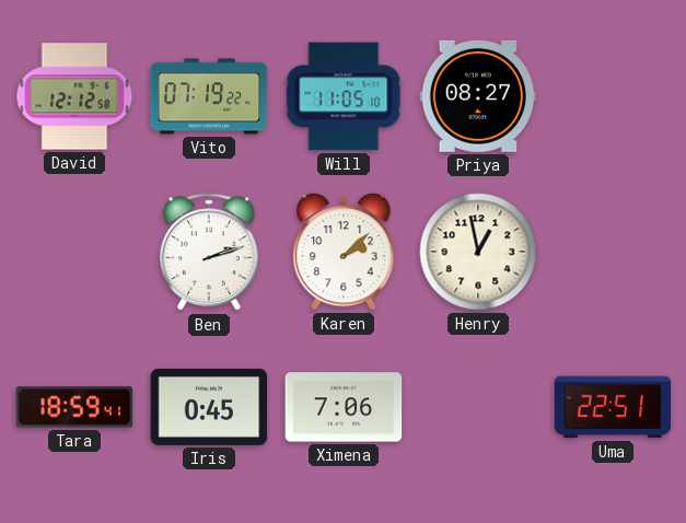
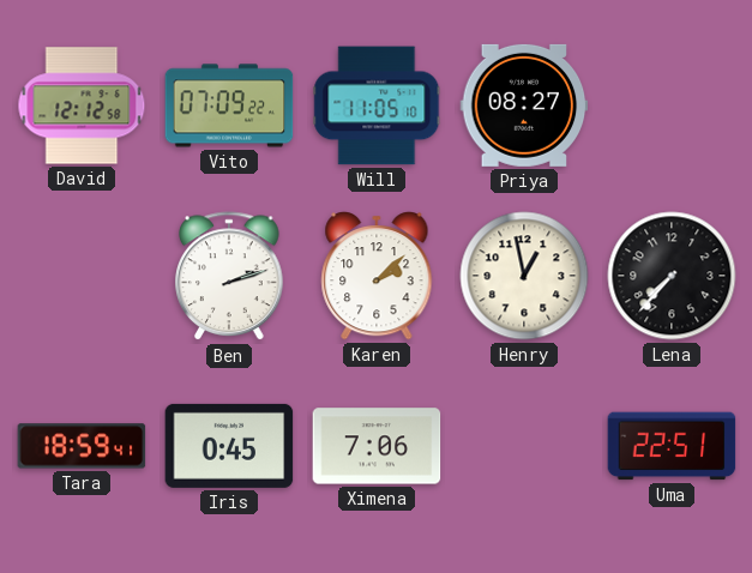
Vito: 07:19 -> 07:09
Lena: none -> 7:37
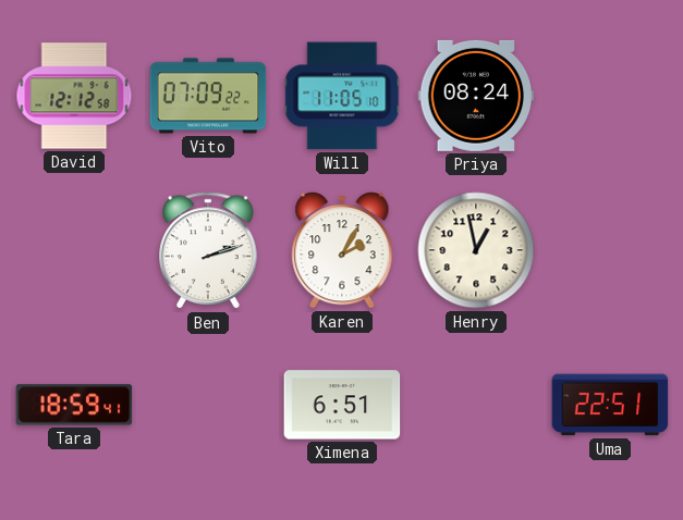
Priya: 08:27 -> 08:24
Karen: 2:08 -> 2:05
Lena: 7:37 -> none
Iris: 0:45 -> none
Ximena: 7:06 -> 6:51
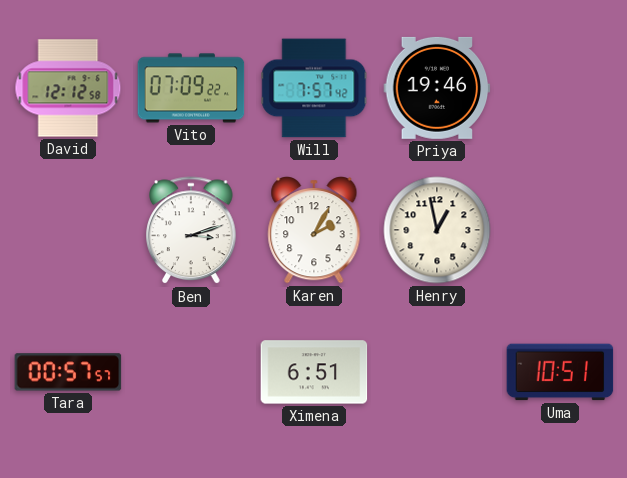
Will: 11:05 -> 7:57
Priya: 08:24 -> 19:46
Ben: 2:12 -> 3:12
Tara: 18:59 -> 00:57
Uma: 22:51 -> 10:51
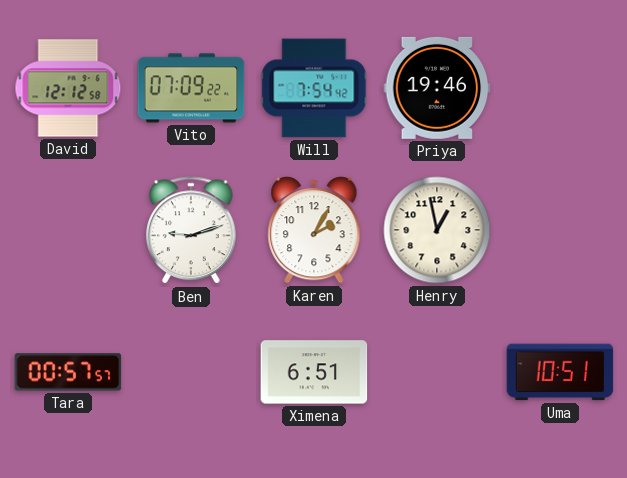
Will: 7:57 -> 7:54
Ben: 3:12 -> 9:12
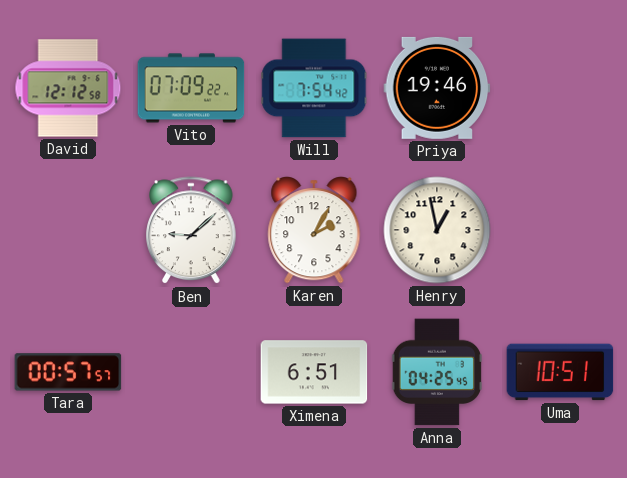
Ben: 9:12 -> 9:08
Anna: none -> 04:25
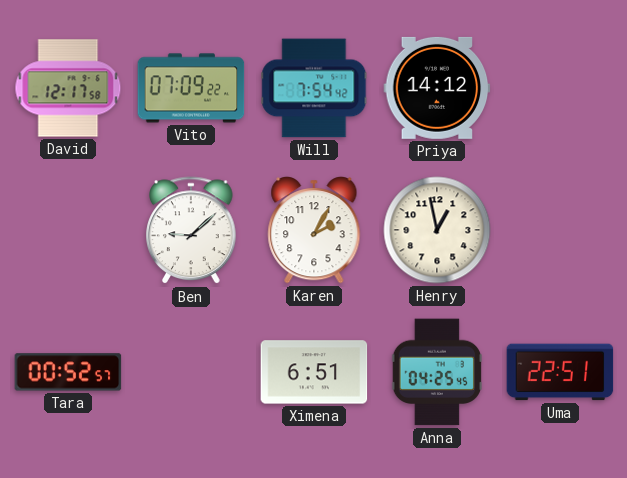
David: 12:12 -> 12:17
Priya: 19:46 -> 14:12
Tara: 00:57 -> 00:52
Uma: 10:51 -> 22:51
